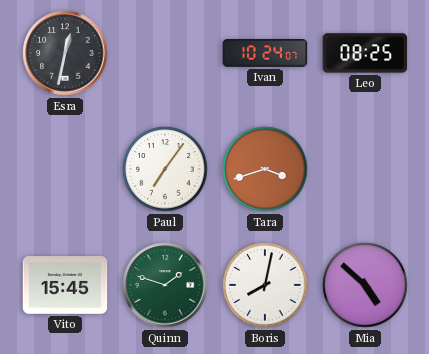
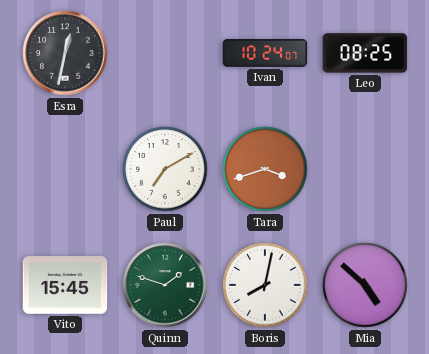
Paul: 7:06 -> 7:10
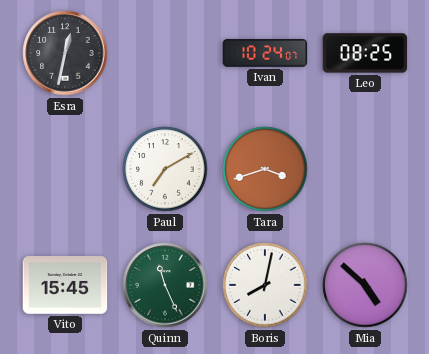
Quinn: 1:48 -> 11:26
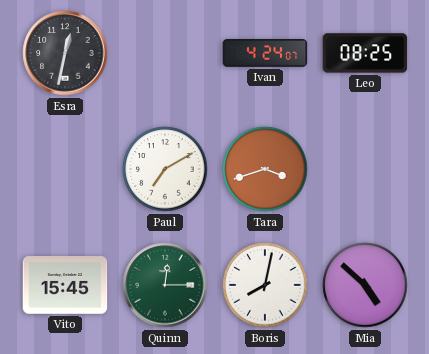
Ivan: 10:24 -> 4:24
Quinn: 11:26 -> 12:15
